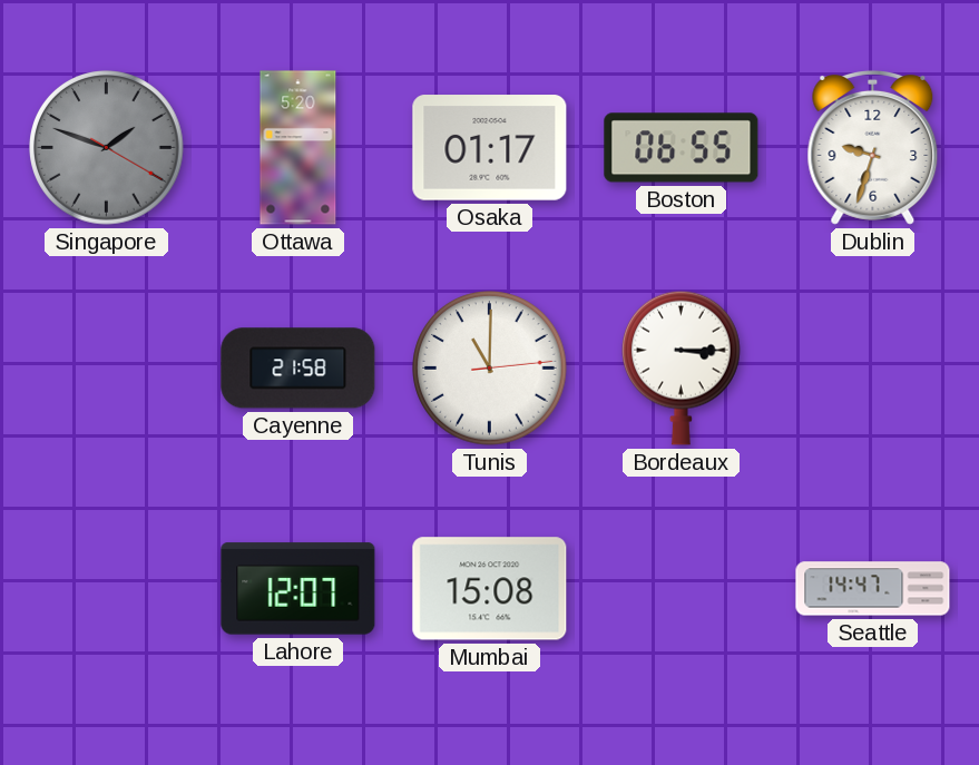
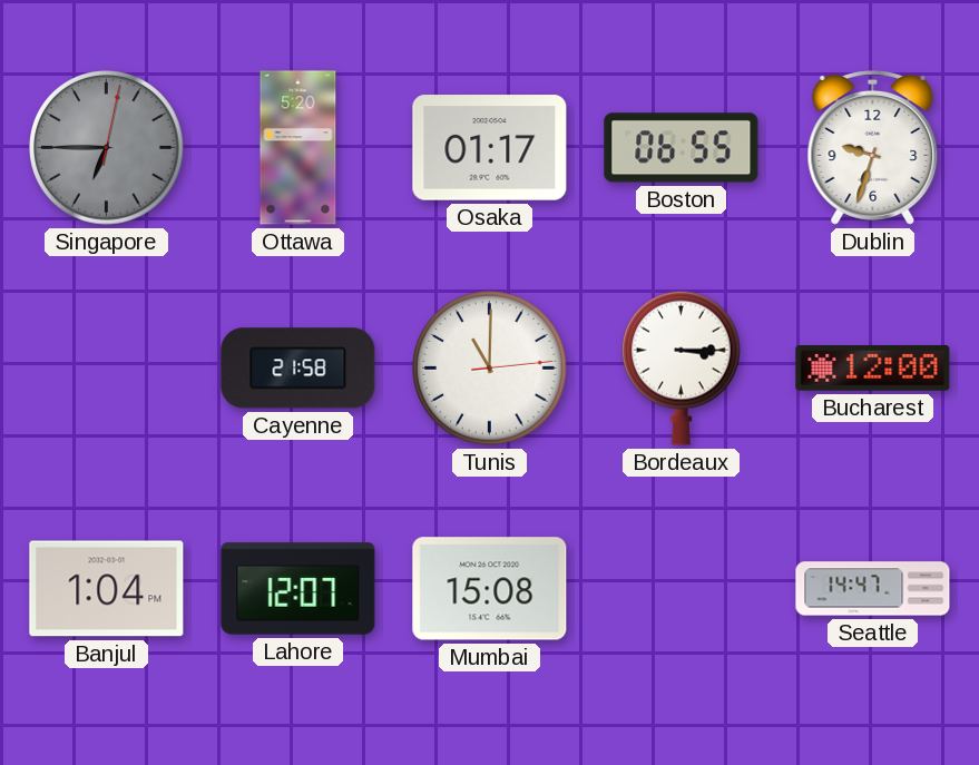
Singapore: 1:48 -> 6:45
Bucharest: none -> 12:00
Banjul: none -> 1:04
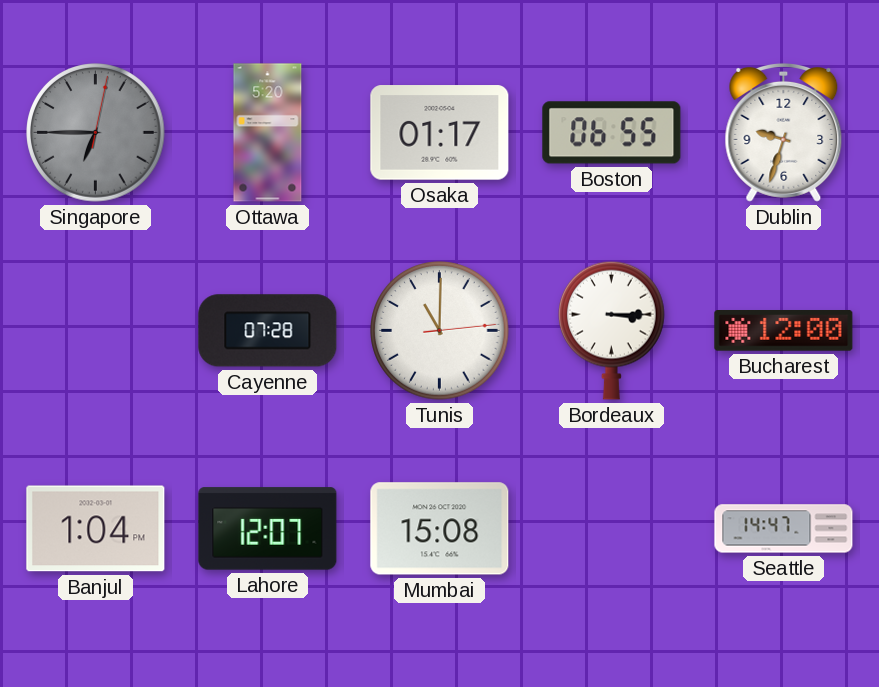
Cayenne: 21:58 -> 07:28
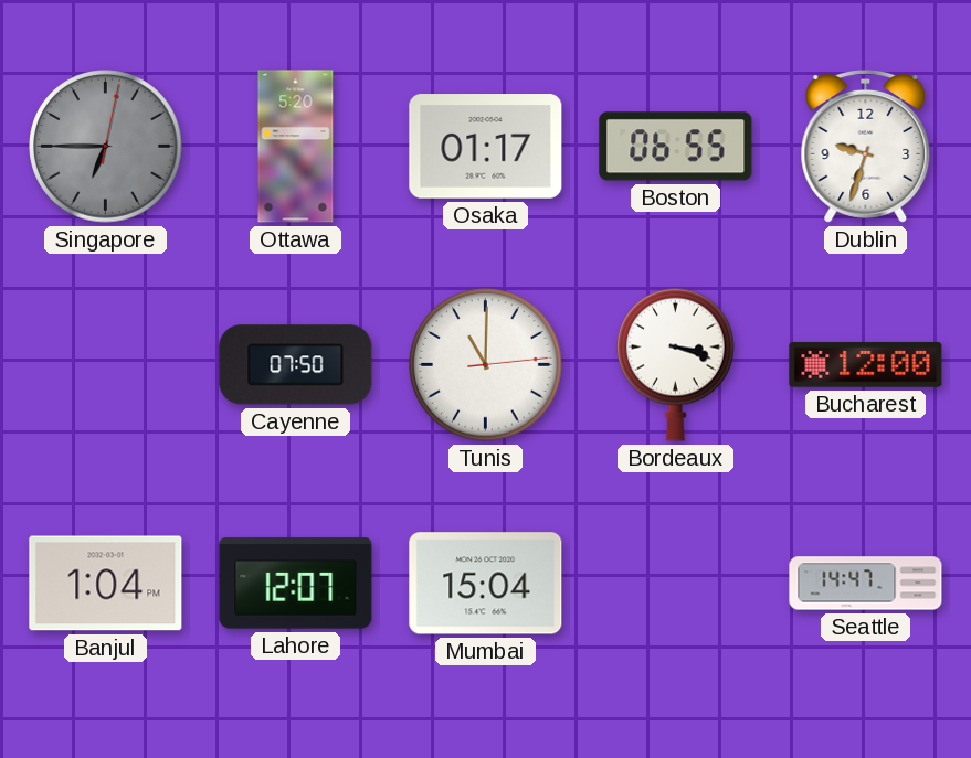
Cayenne: 07:28 -> 07:50
Bordeaux: 3:15 -> 3:18
Mumbai: 15:08 -> 15:04
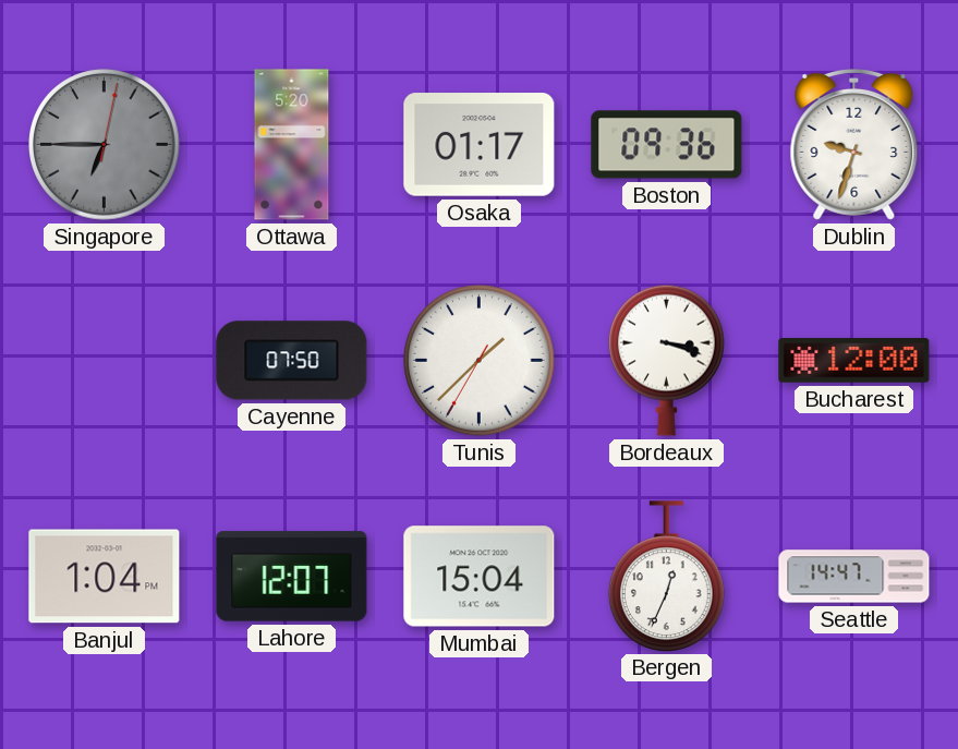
Boston: 06:55 -> 09:36
Tunis: 11:00 -> 1:37
Bergen: none -> 12:34
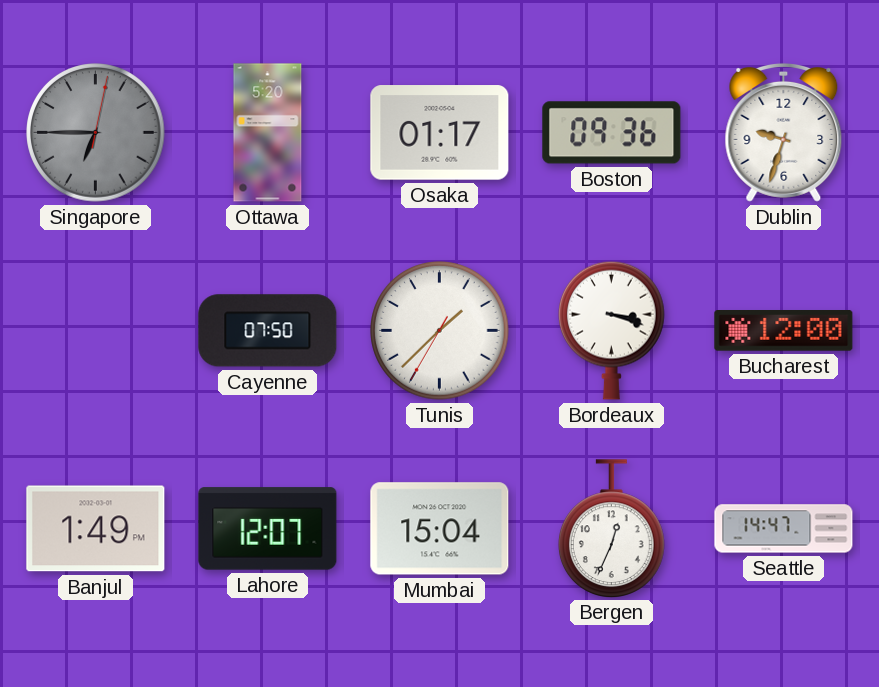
Banjul: 1:04 -> 1:49
